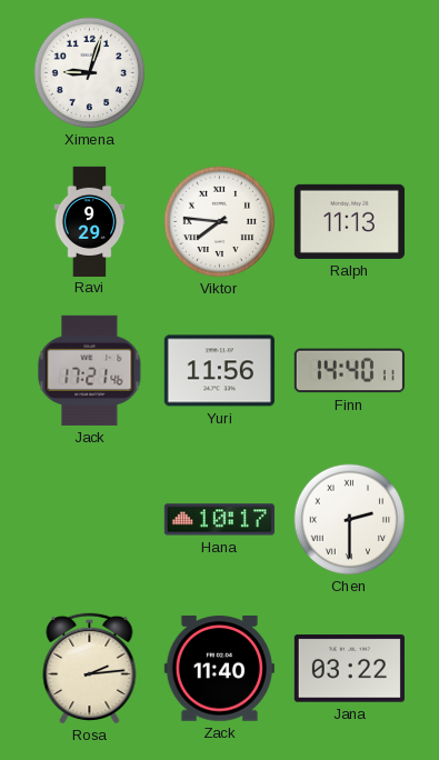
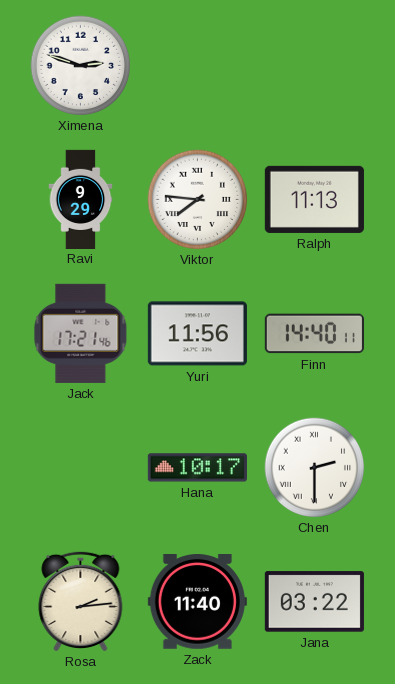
Ximena: 9:03 -> 2:48
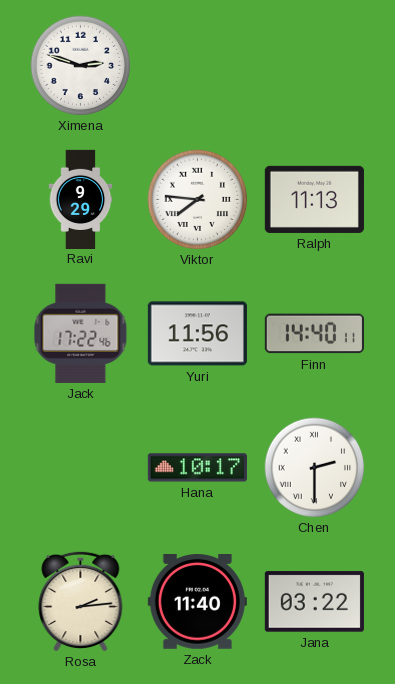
Jack: 17:21 -> 17:22
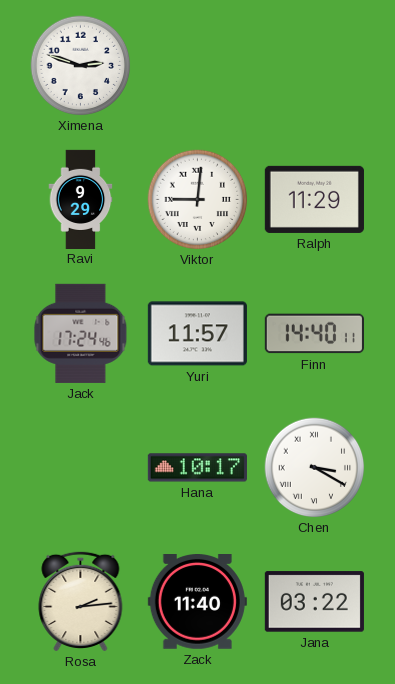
Viktor: 7:46 -> 9:01
Ralph: 11:13 -> 11:29
Jack: 17:22 -> 17:24
Yuri: 11:56 -> 11:57
Chen: 2:30 -> 3:20
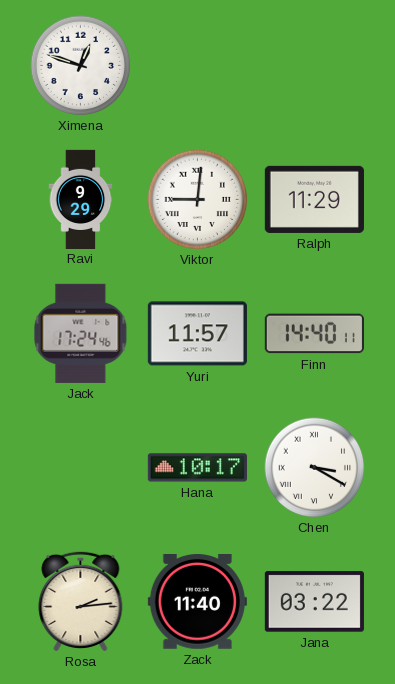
Ximena: 2:48 -> 12:48
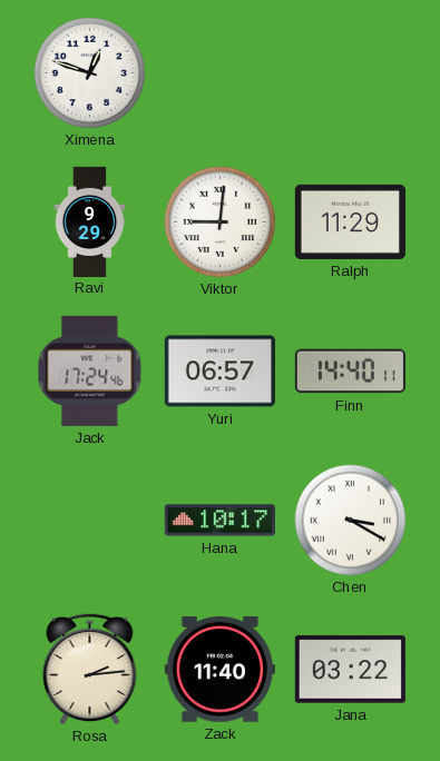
Yuri: 11:57 -> 06:57
